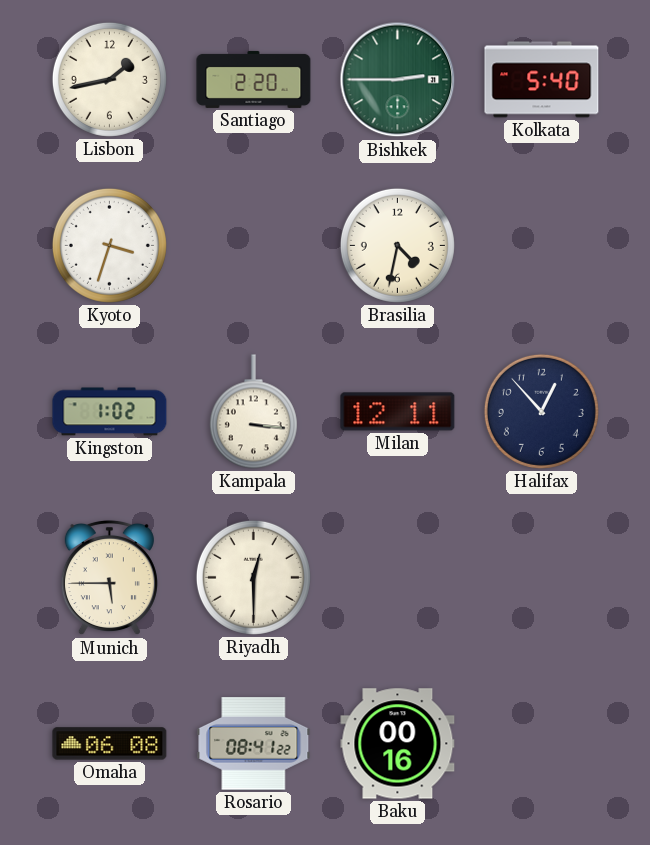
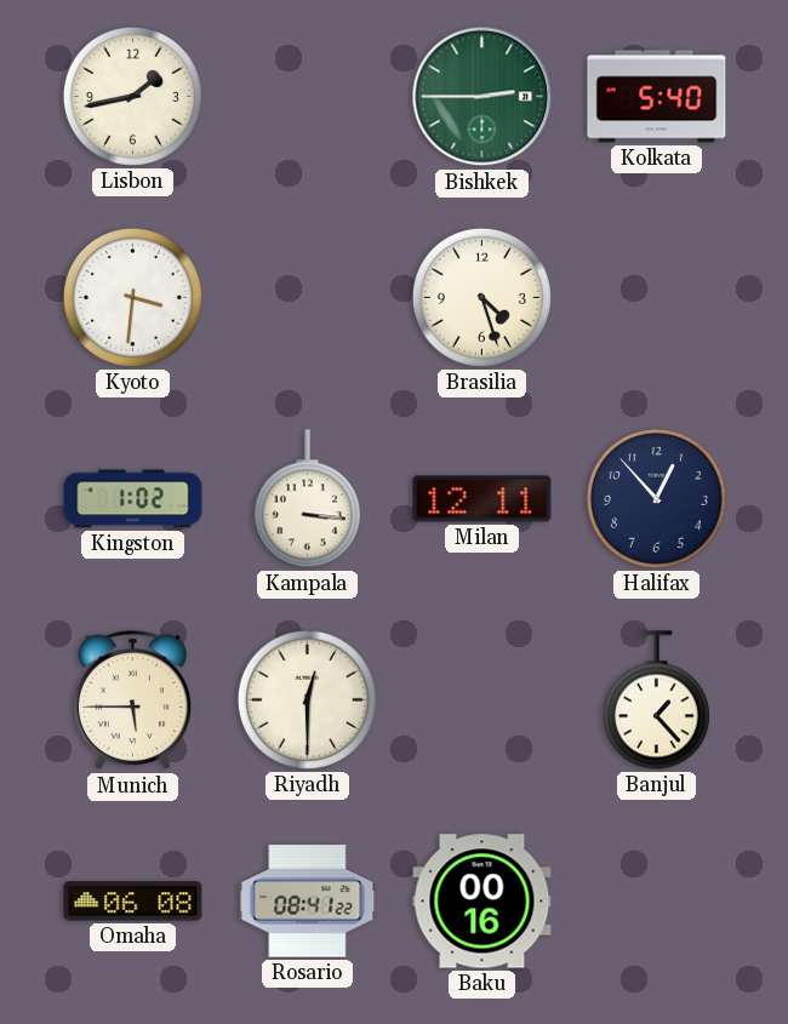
Santiago: 2:20 -> none
Kyoto: 3:33 -> 3:31
Brasilia: 4:32 -> 4:27
Banjul: none -> 1:23
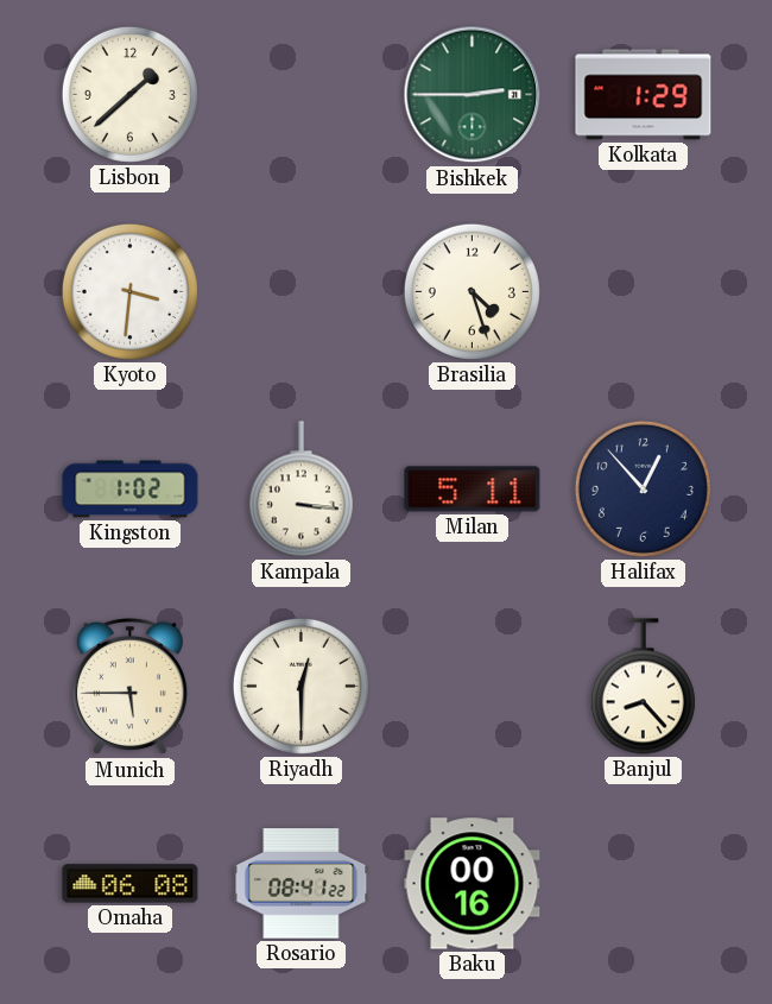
Lisbon: 1:43 -> 1:38
Kolkata: 5:40 -> 1:29
Milan: 12:11 -> 5:11
Banjul: 1:23 -> 8:23
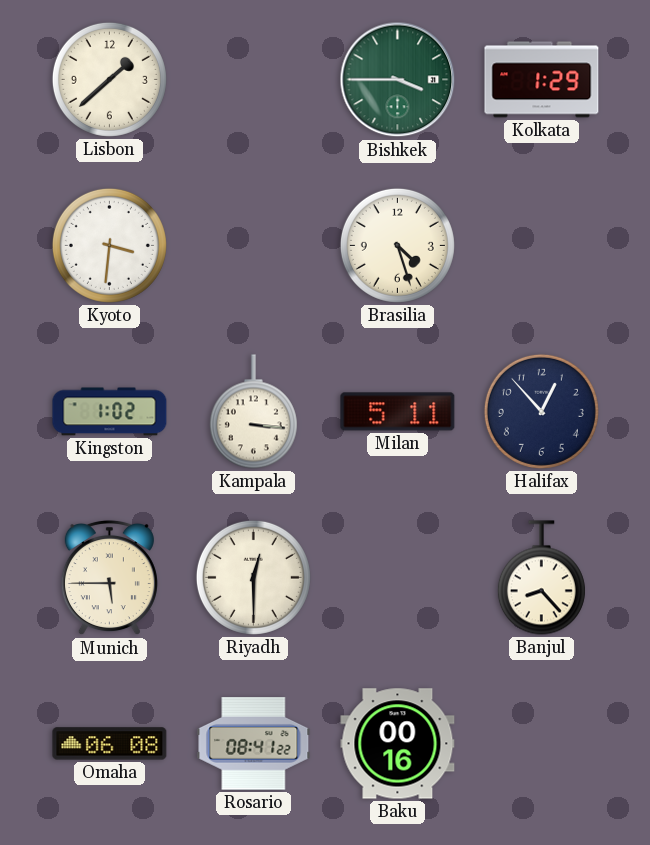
Bishkek: 2:45 -> 3:45
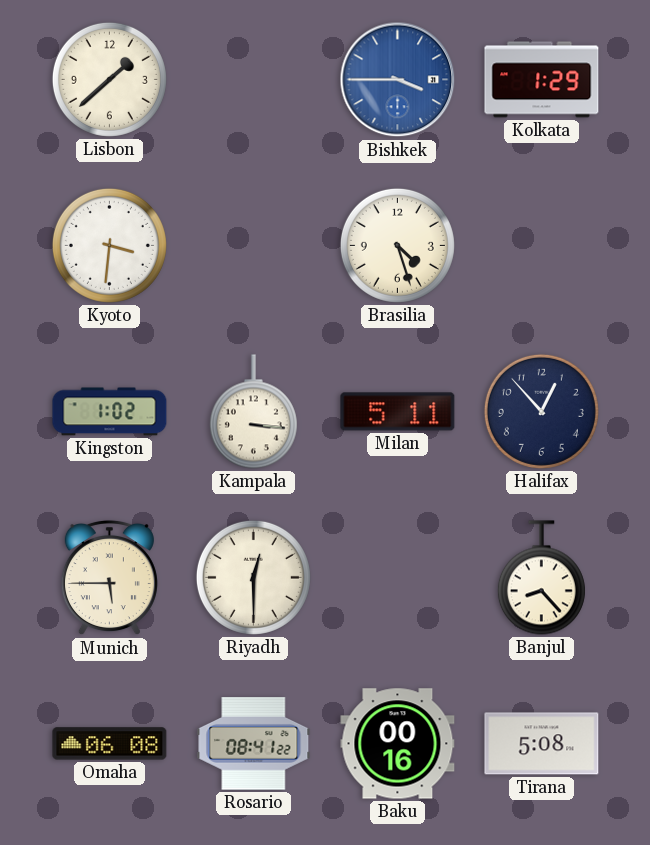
Bishkek dial: green -> blue
Tirana: none -> 5:08
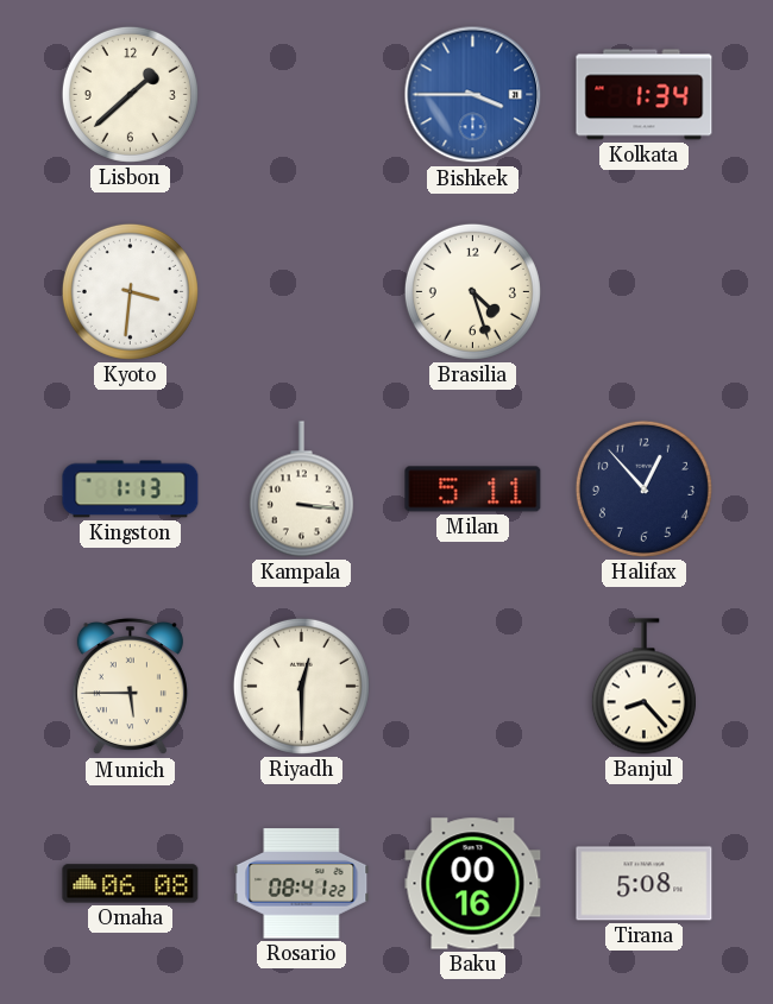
Kolkata: 1:29 -> 1:34
Kingston: 1:02 -> 1:13
